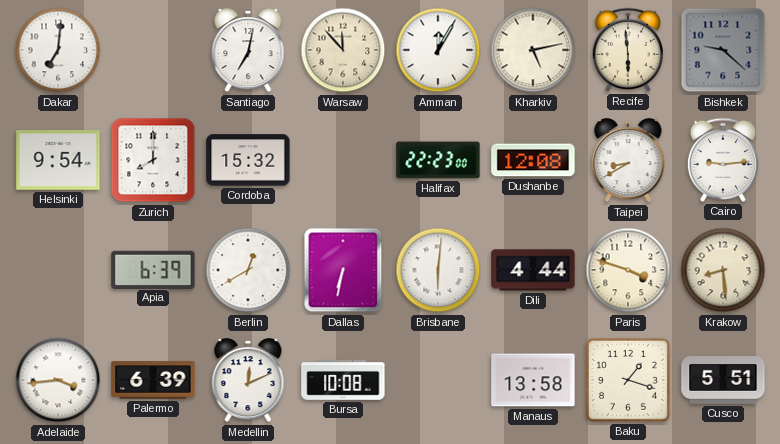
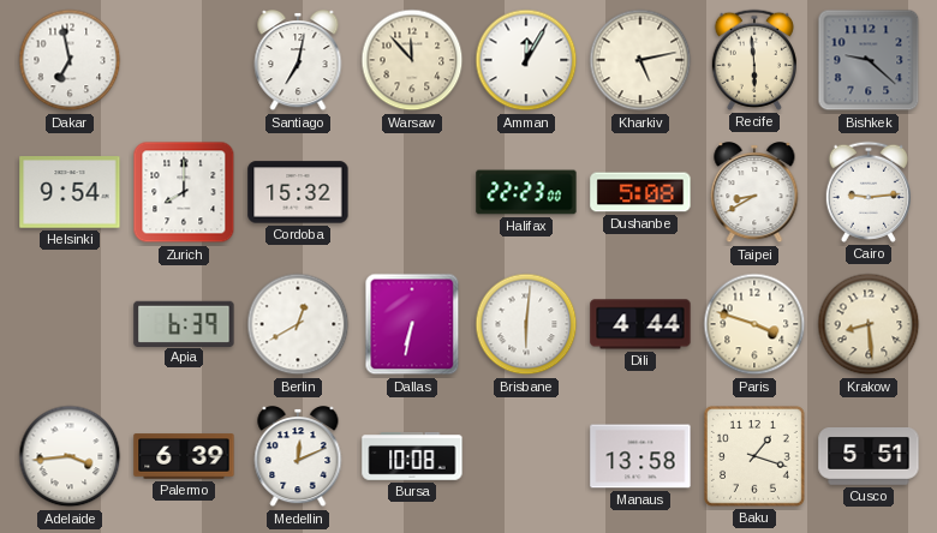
Dakar: 7:01 -> 6:58
Dushanbe: 12:08 -> 5:08
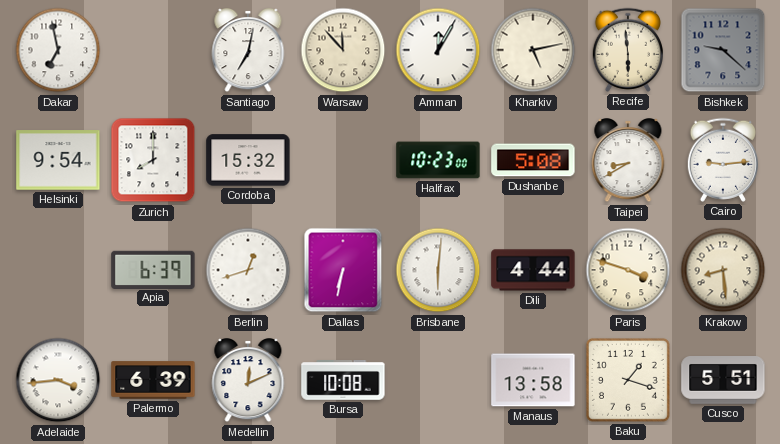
Halifax: 22:23 -> 10:23
Berlin: 12:40 -> 12:42
